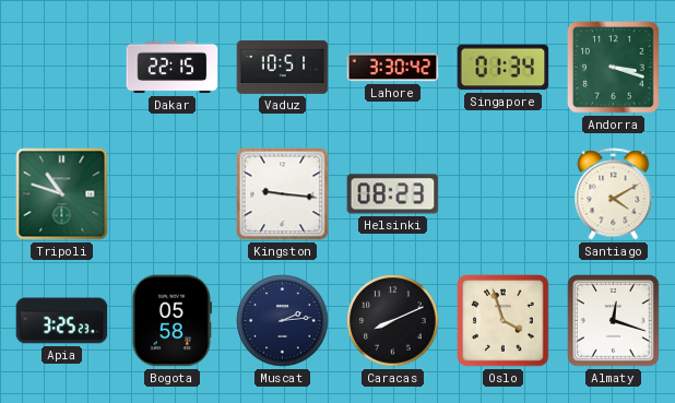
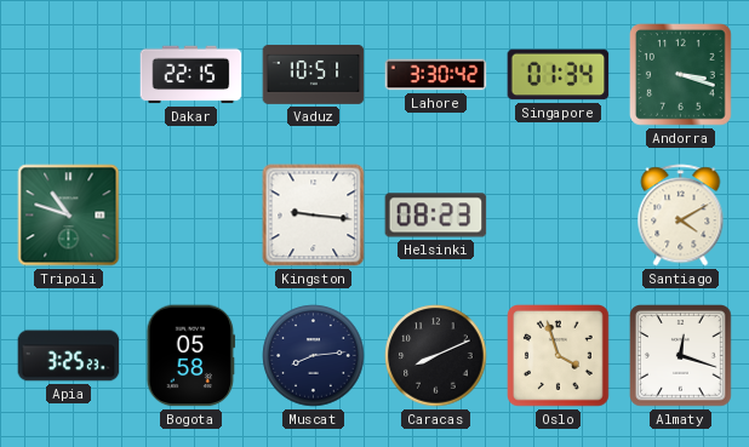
Muscat: 2:14 -> 8:14
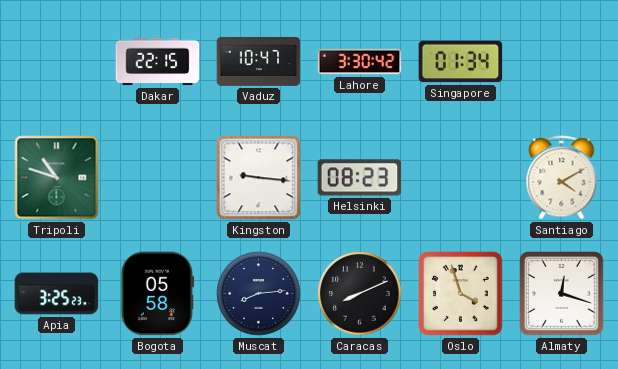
Vaduz: 10:51 -> 10:47
Andorra: 3:18 -> none
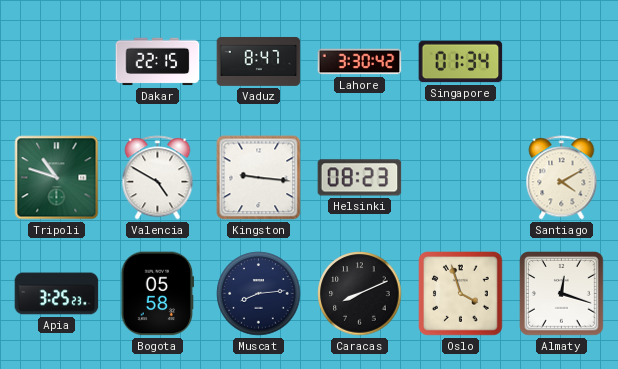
Vaduz: 10:47 -> 8:47
Valencia: none -> 4:50
